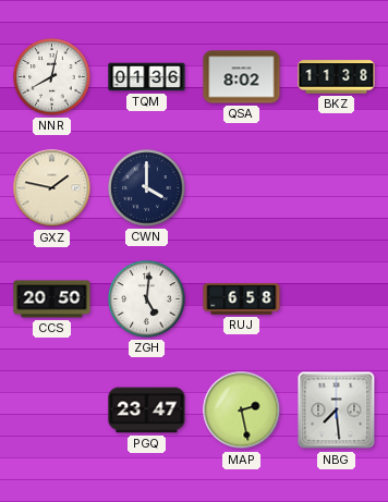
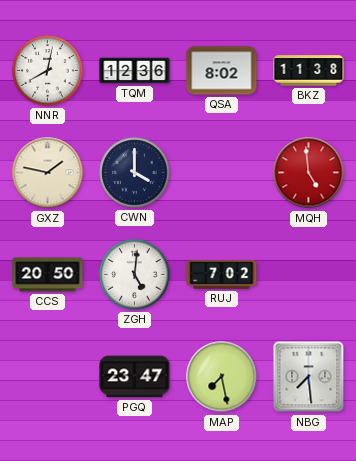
TQM: 01:36 -> 12:36
MQH: none -> 4:59
RUJ: 6:58 -> 7:02
MAP: 2:28 -> 7:28
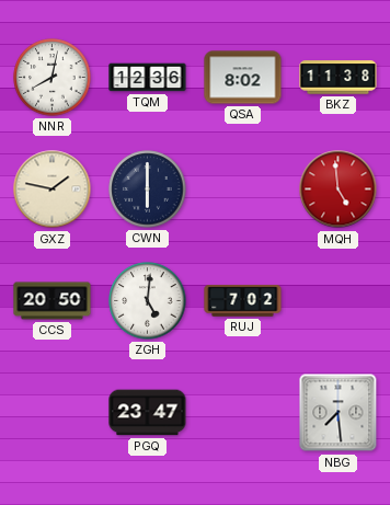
CWN: 4:00 -> 6:00
MAP: 7:28 -> none
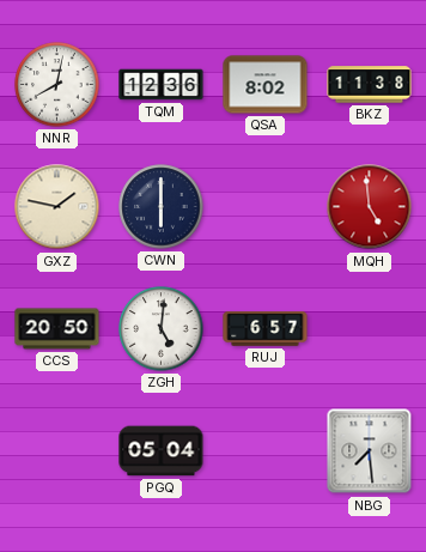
RUJ: 7:02 -> 6:57
PGQ: 23:47 -> 05:04
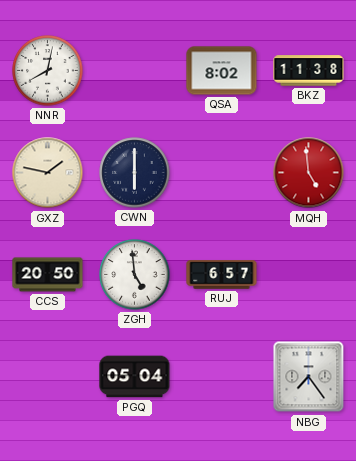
TQM: 12:36 -> none
ZGH: 5:01 -> 4:59
NBG: 7:29 -> 7:24
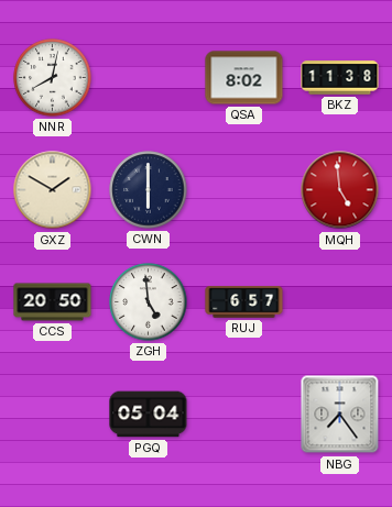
GXZ: 1:47 -> 1:50
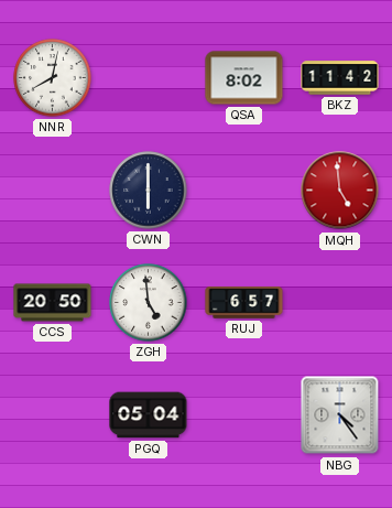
BKZ: 11:38 -> 11:42
GXZ: 1:50 -> none
NBG: 7:24 -> 4:24
